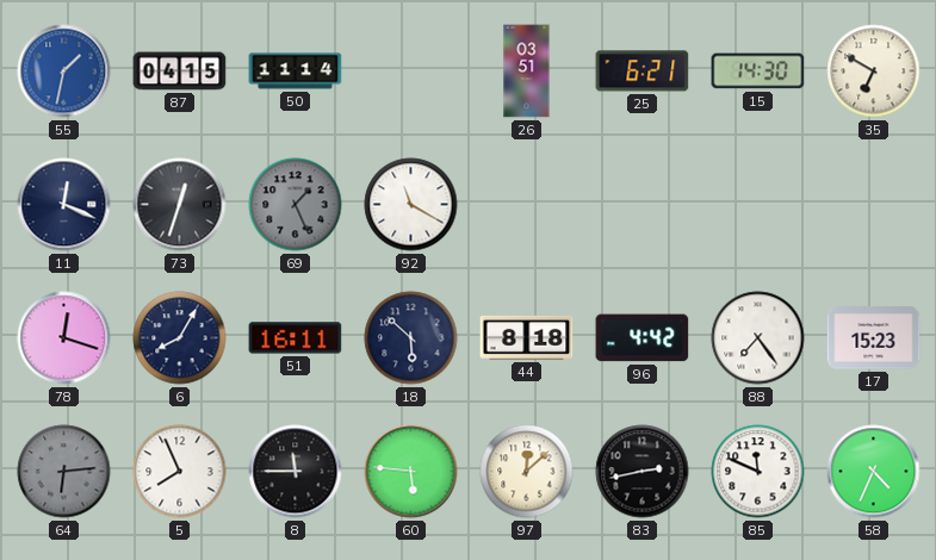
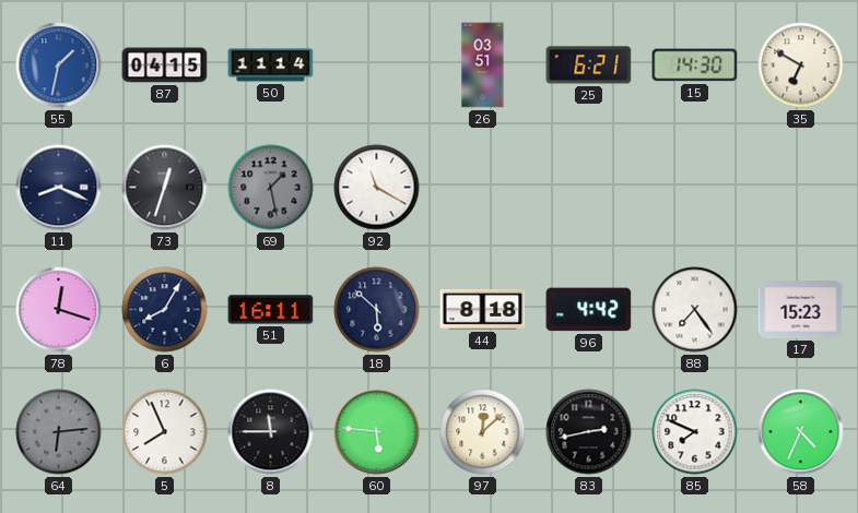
11: 12:19 -> 8:19
69: 1:26 -> 1:28
85: 11:49 -> 7:49
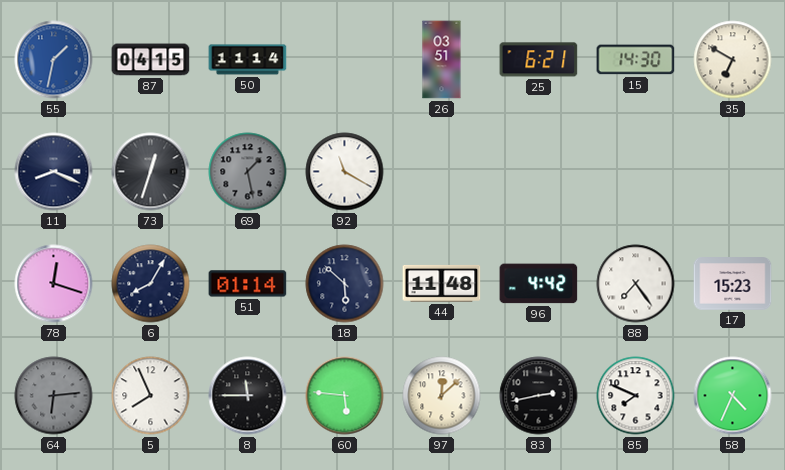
51: 16:11 -> 01:14
44: 8:18 -> 11:48
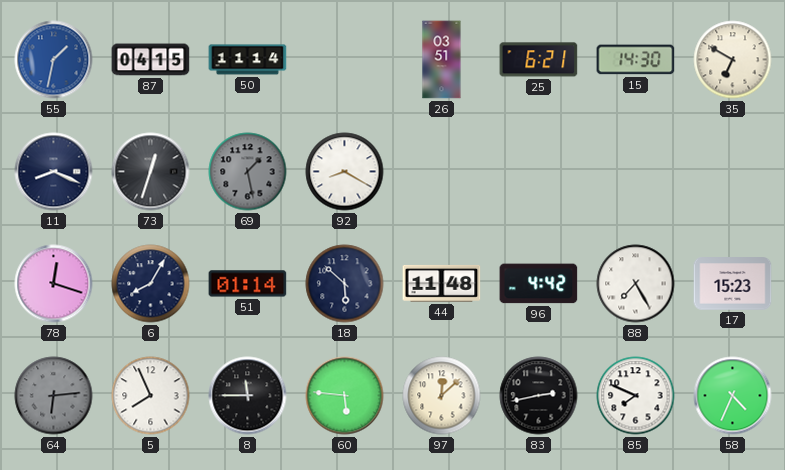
92: 11:20 -> 8:20
88: 7:24 -> 7:25
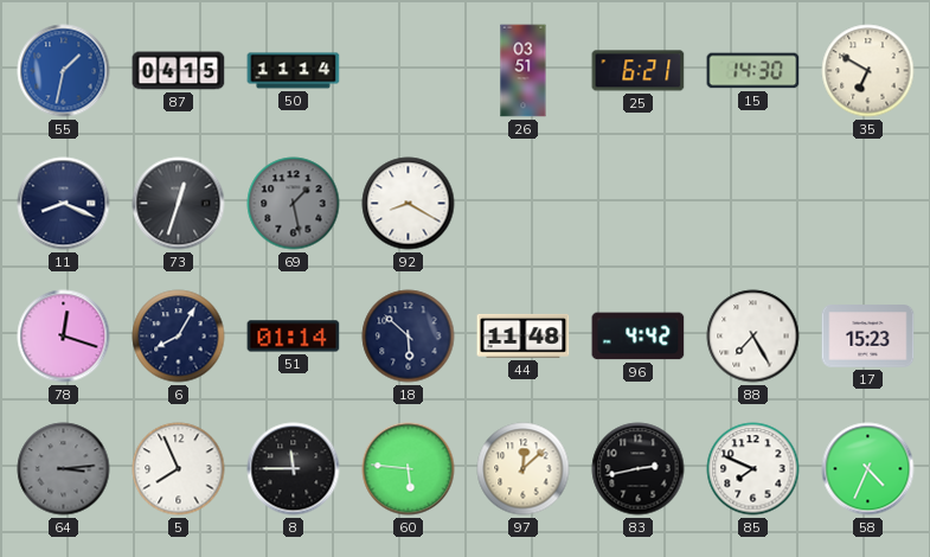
64: 6:14 -> 3:14
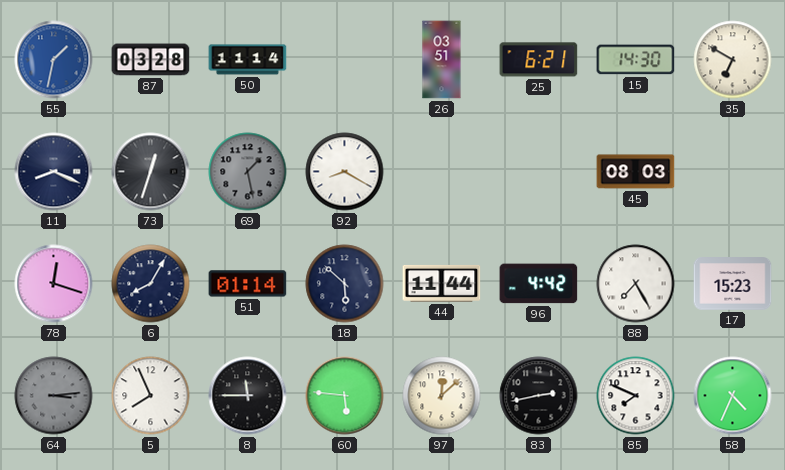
87: 04:15 -> 03:28
45: none -> 08:03
44: 11:48 -> 11:44
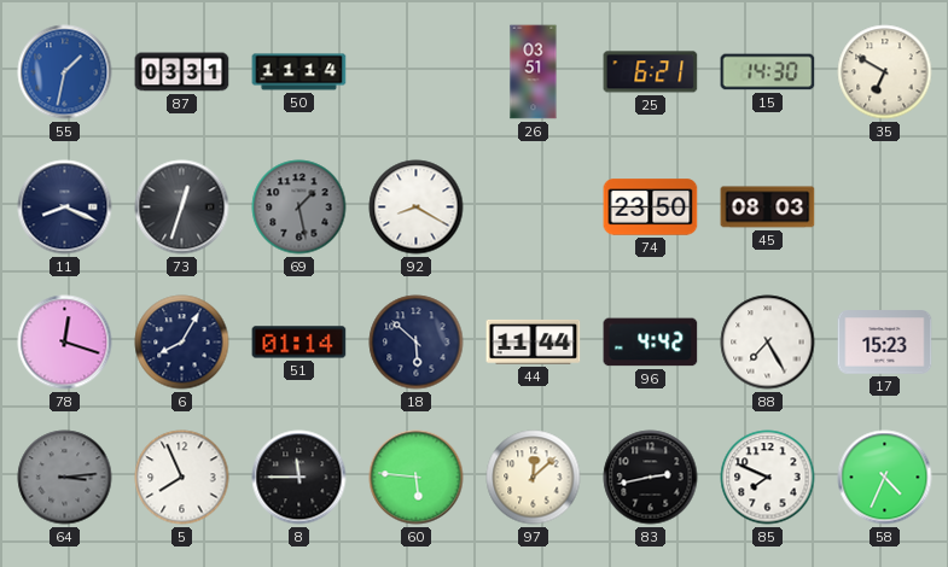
87: 03:28 -> 03:31
74: none -> 23:50
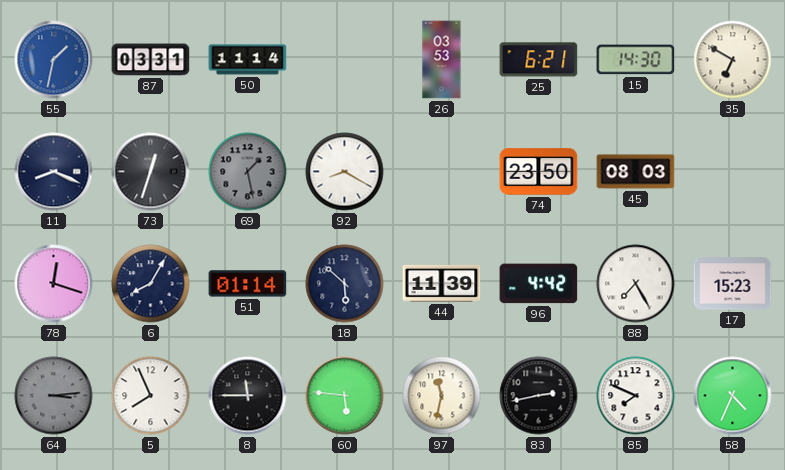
26: 03:51 -> 03:53
44: 11:44 -> 11:39
97: 12:08 -> 11:32
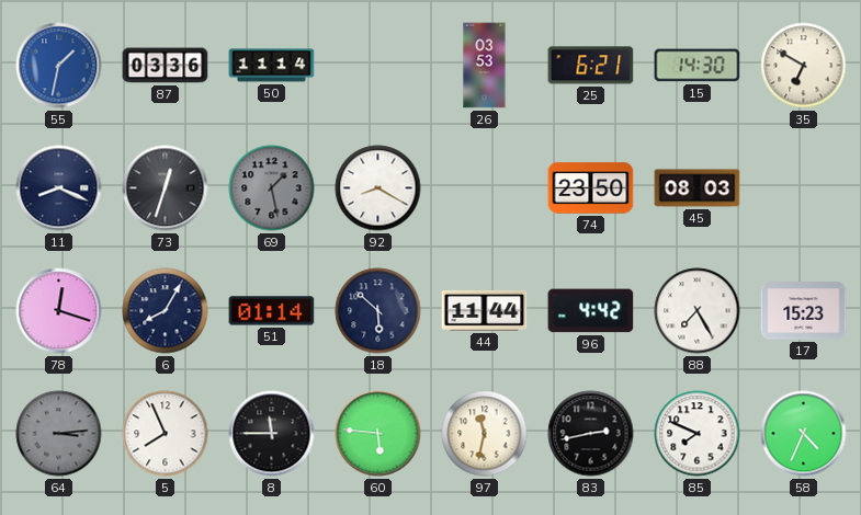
87: 03:31 -> 03:36
44: 11:39 -> 11:44
